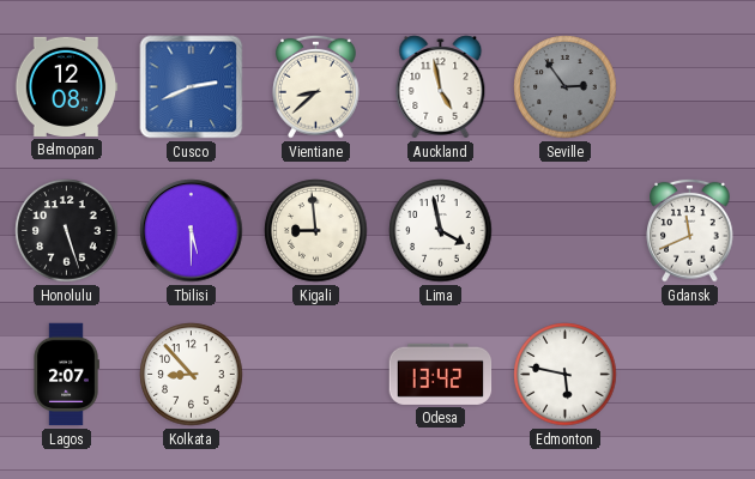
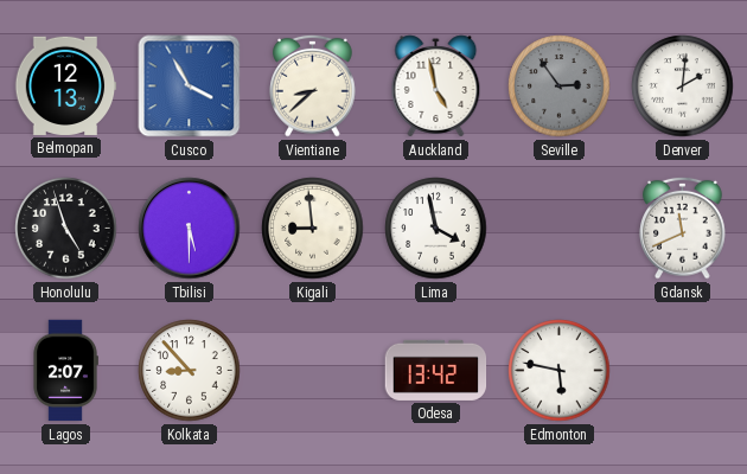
Belmopan: 12:08 -> 12:13
Cusco: 2:41 -> 3:55
Denver: none -> 2:01
Honolulu: 5:27 -> 4:57
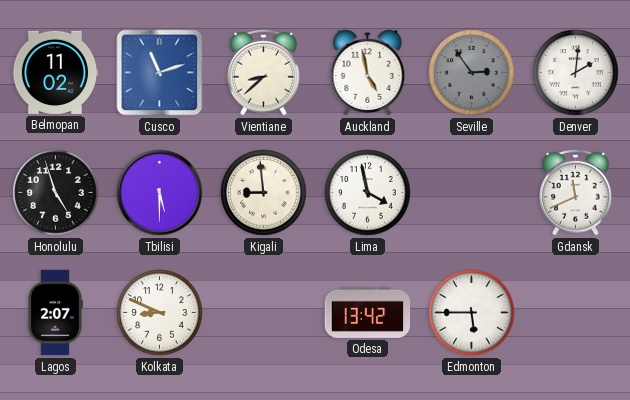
Belmopan: 12:13 -> 11:02
Cusco: 3:55 -> 11:12
Kolkata: 8:53 -> 8:49
Edmonton: 5:47 -> 5:45
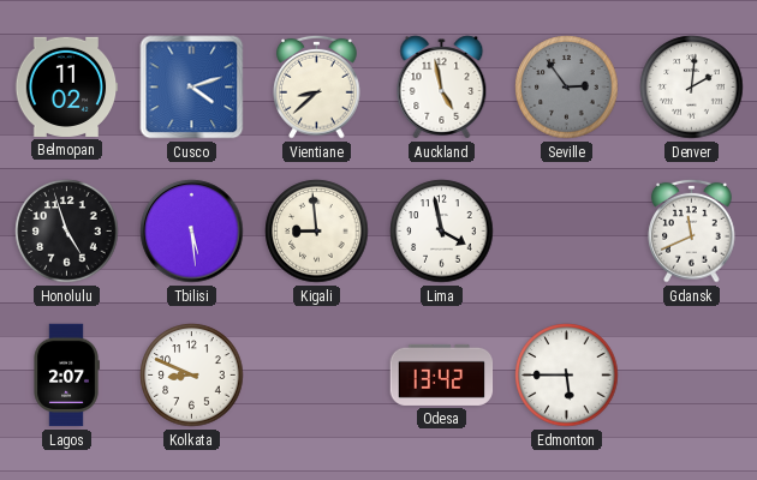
Cusco: 11:12 -> 4:12
Tbilisi: 5:30 -> 5:29
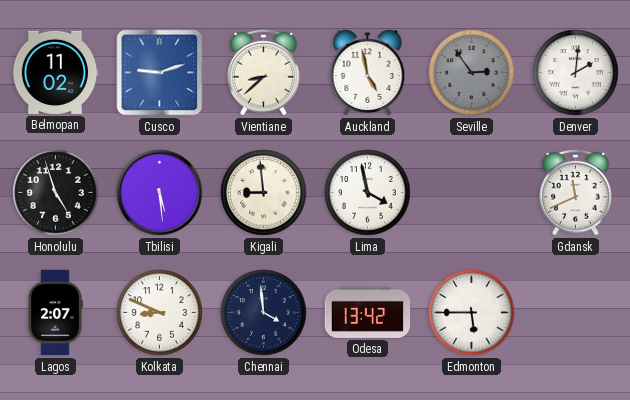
Cusco: 4:12 -> 9:12
Chennai: none -> 3:59
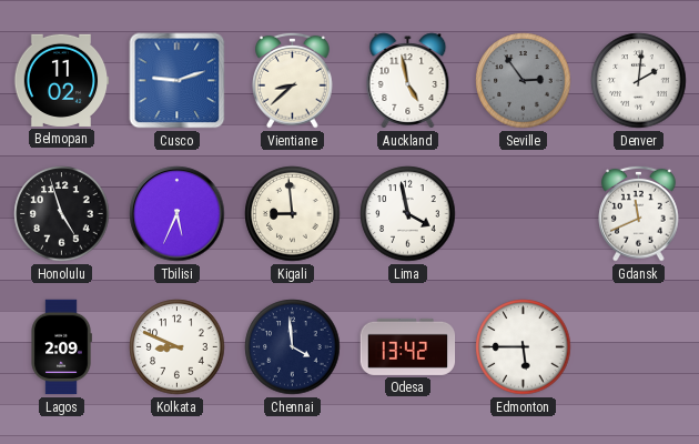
Tbilisi: 5:29 -> 5:34
Lagos: 2:07 -> 2:09
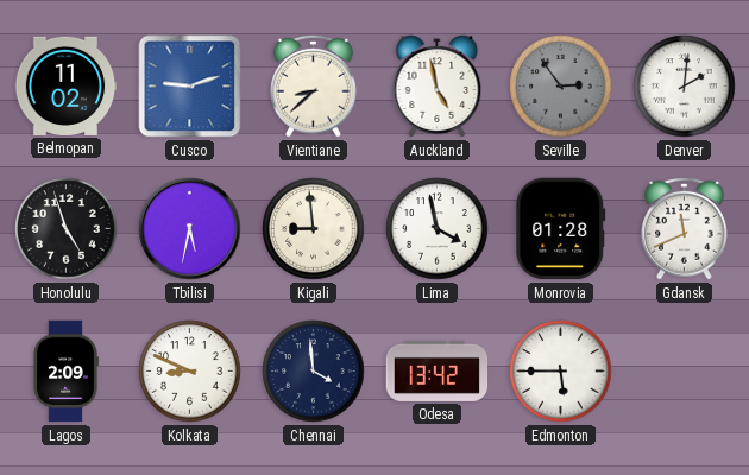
Tbilisi: 5:34 -> 5:32
Monrovia: none -> 01:28
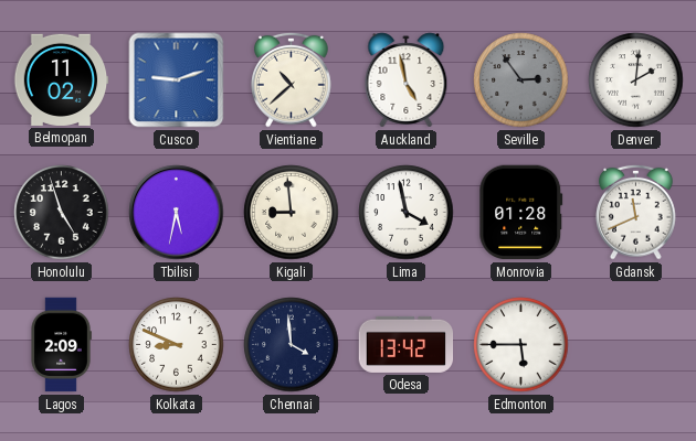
Vientiane: 8:38 -> 10:38
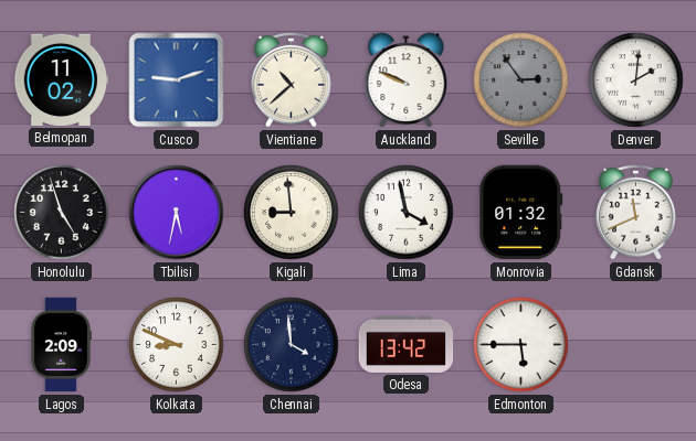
Auckland: 4:58 -> 9:49
Monrovia: 01:28 -> 01:32
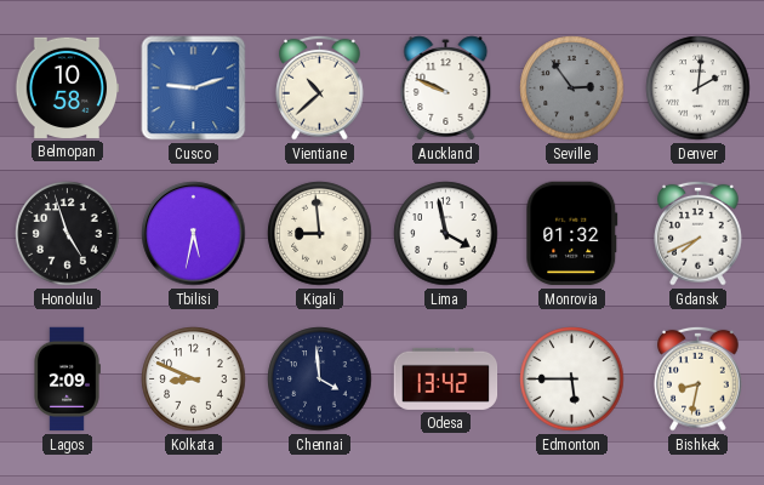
Belmopan: 11:02 -> 10:58
Gdansk: 11:41 -> 7:41
Bishkek: none -> 8:32
